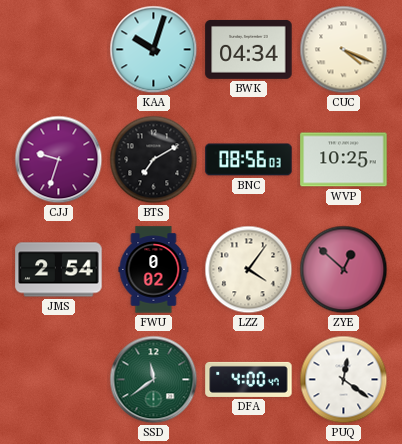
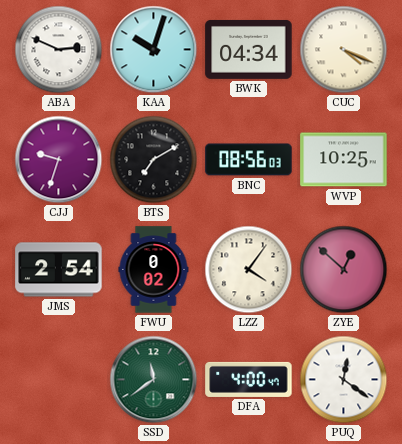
ABA: none -> 2:49
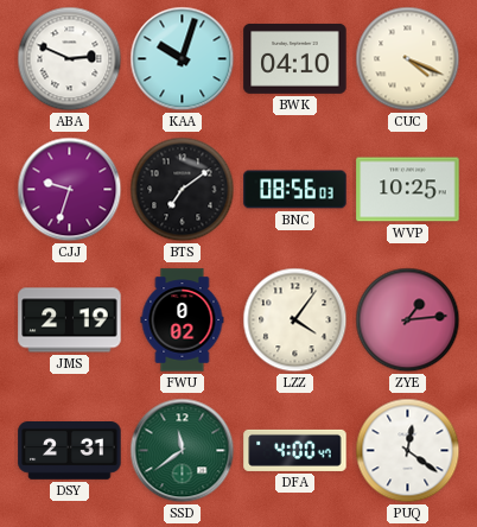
BWK: 04:34 -> 04:10
BTS: 7:10 -> 7:09
JMS: 2:54 -> 2:19
ZYE: 12:52 -> 1:14
DSY: none -> 2:31
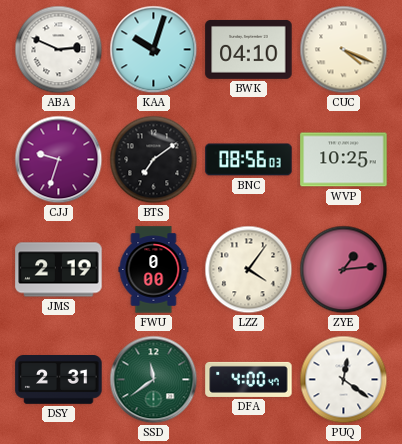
FWU: 0:02 -> 0:00
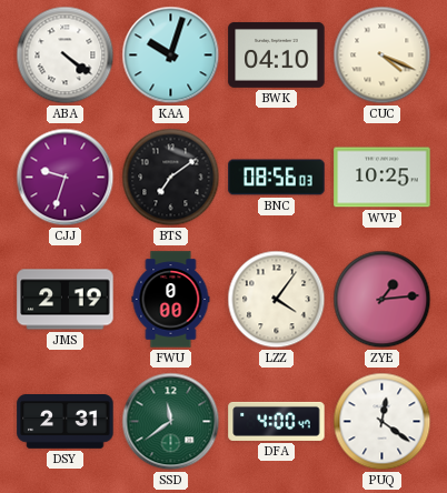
ABA: 2:49 -> 4:21
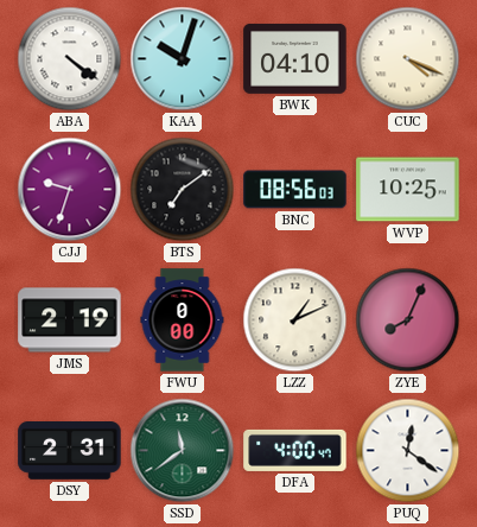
LZZ: 4:06 -> 1:11
ZYE: 1:14 -> 8:04
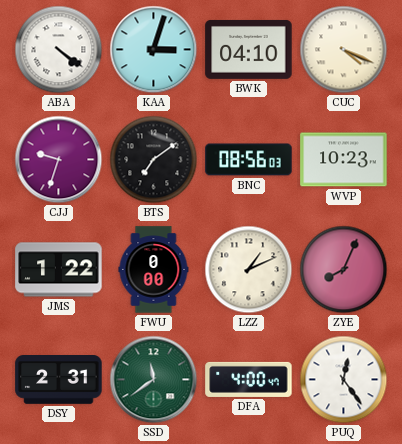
KAA: 10:03 -> 3:03
WVP: 10:25 -> 10:23
JMS: 2:19 -> 1:22
PUQ: 12:21 -> 12:24
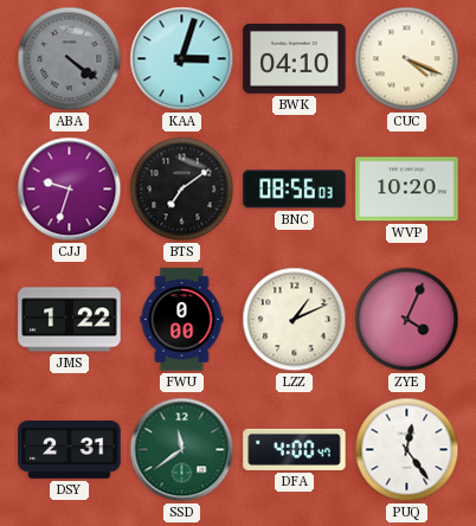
ABA dial: white -> grey
WVP: 10:23 -> 10:20
ZYE: 8:04 -> 4:04
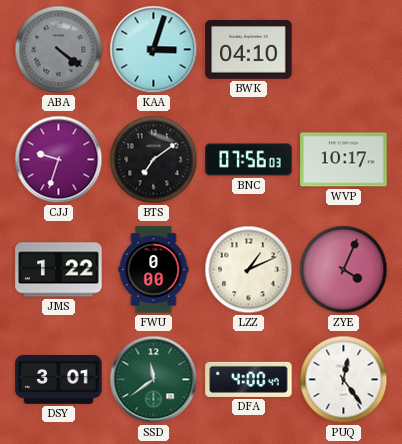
CUC: 4:19 -> none
BNC: 08:56 -> 07:56
WVP: 10:20 -> 10:17
DSY: 2:31 -> 3:01
